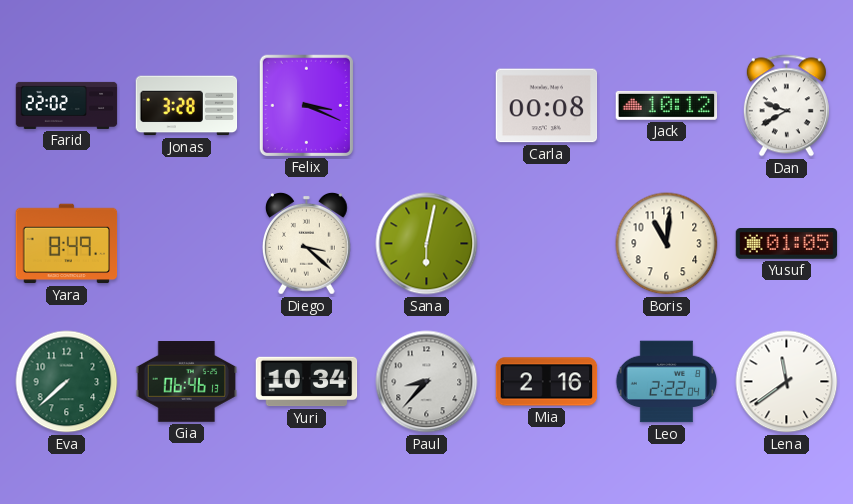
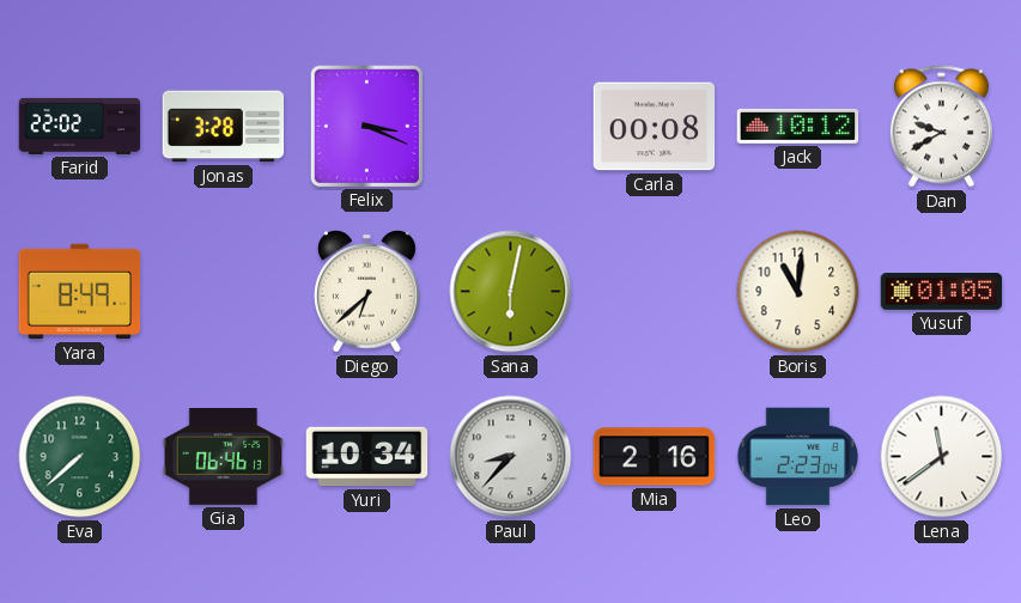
Diego: 3:22 -> 6:38
Leo: 2:22 -> 2:23
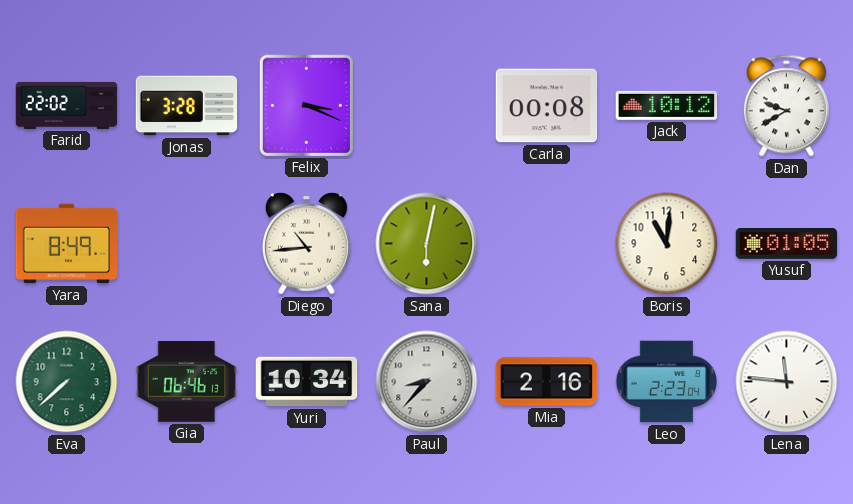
Diego: 6:38 -> 10:44
Lena: 11:39 -> 11:46
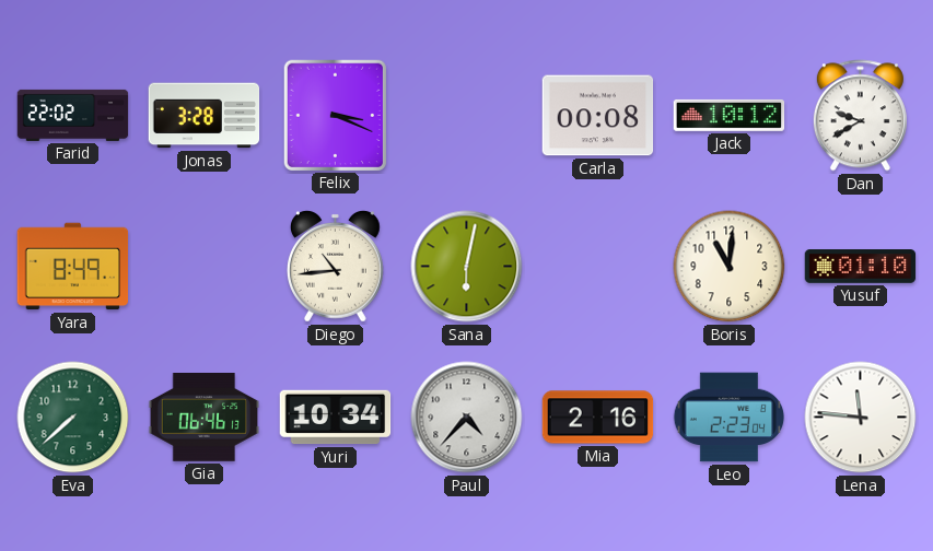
Yusuf: 01:05 -> 01:10
Paul: 8:37 -> 4:37
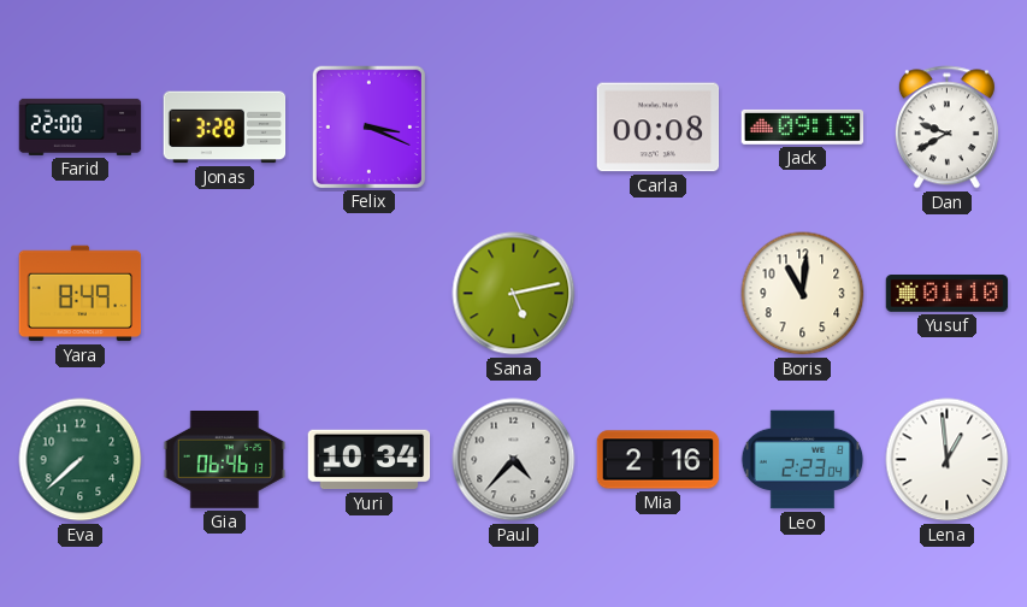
Farid: 22:02 -> 22:00
Jack: 10:12 -> 09:13
Diego: 10:44 -> none
Sana: 6:02 -> 5:13
Lena: 11:46 -> 12:59
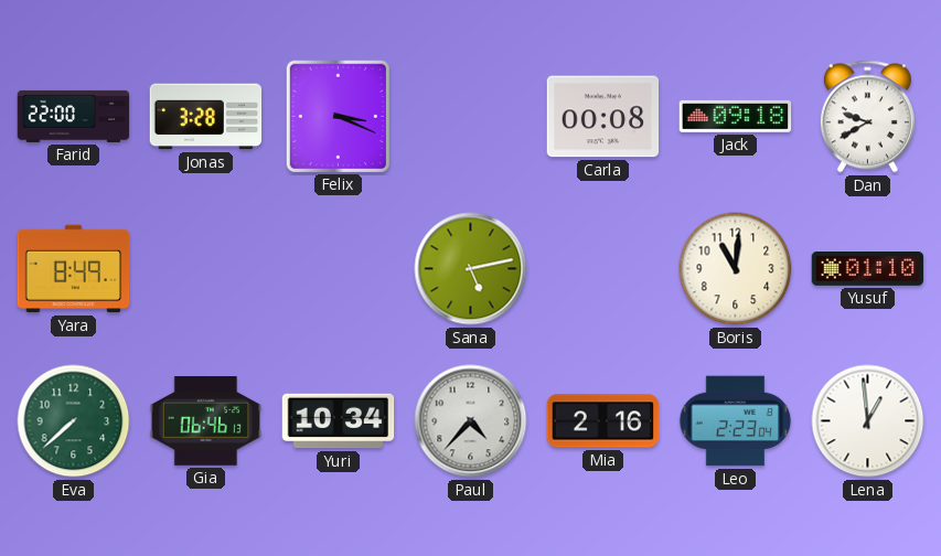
Jack: 09:13 -> 09:18
